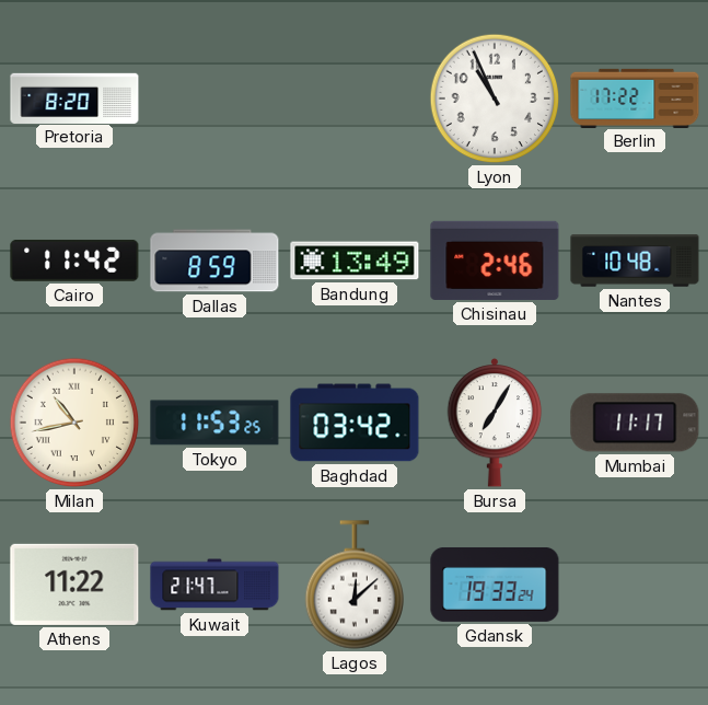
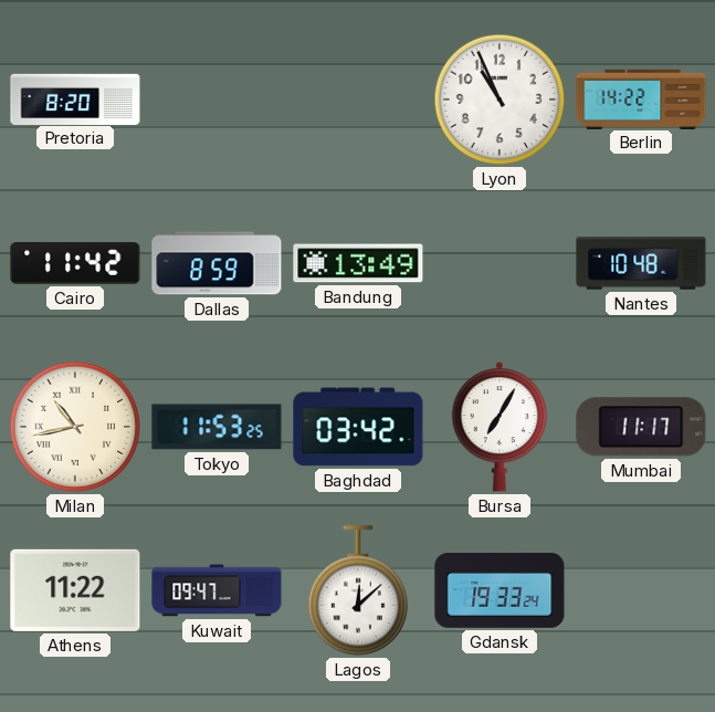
Berlin: 17:22 -> 14:22
Chisinau: 2:46 -> none
Kuwait: 21:47 -> 09:47
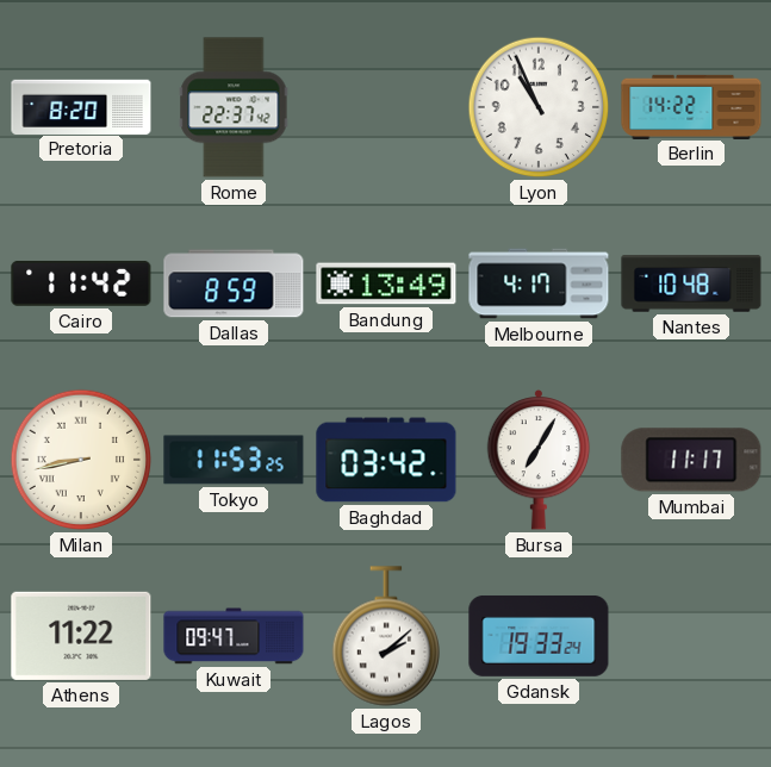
Rome: none -> 22:37
Melbourne: none -> 4:17
Milan: 10:43 -> 8:43
Lagos: 12:08 -> 2:08
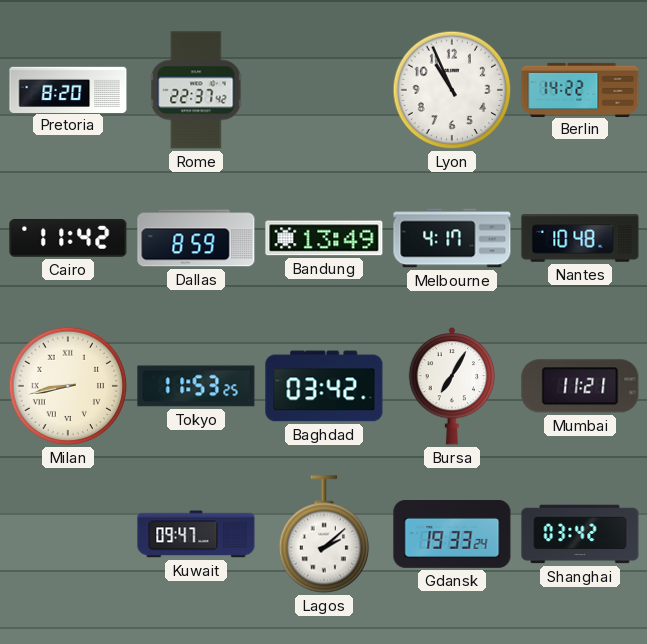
Mumbai: 11:17 -> 11:21
Athens: 11:22 -> none
Shanghai: none -> 03:42
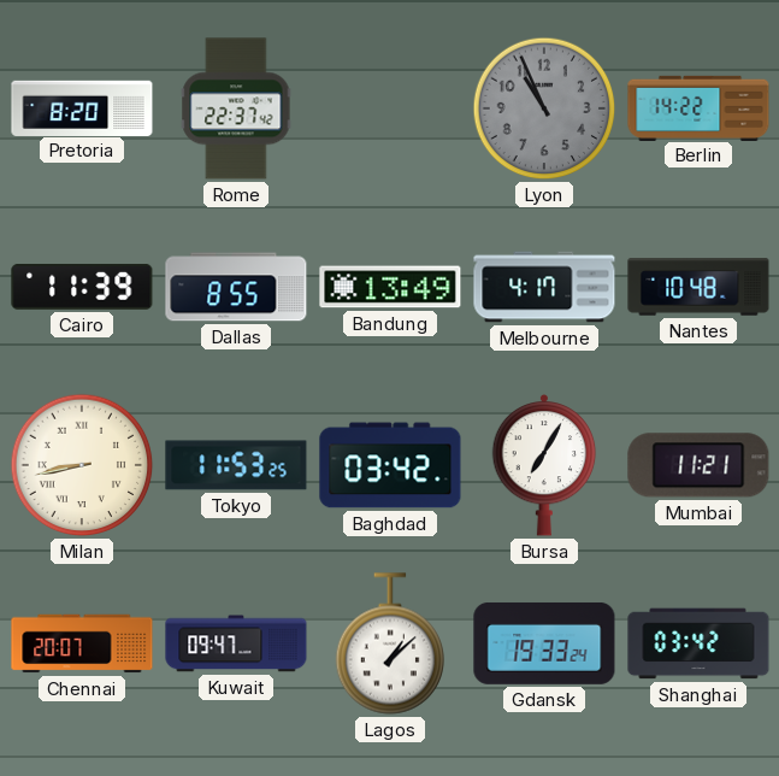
Lyon dial: white -> grey
Cairo: 11:42 -> 11:39
Dallas: 8:59 -> 8:55
Chennai: none -> 20:07
Lagos: 2:08 -> 1:08
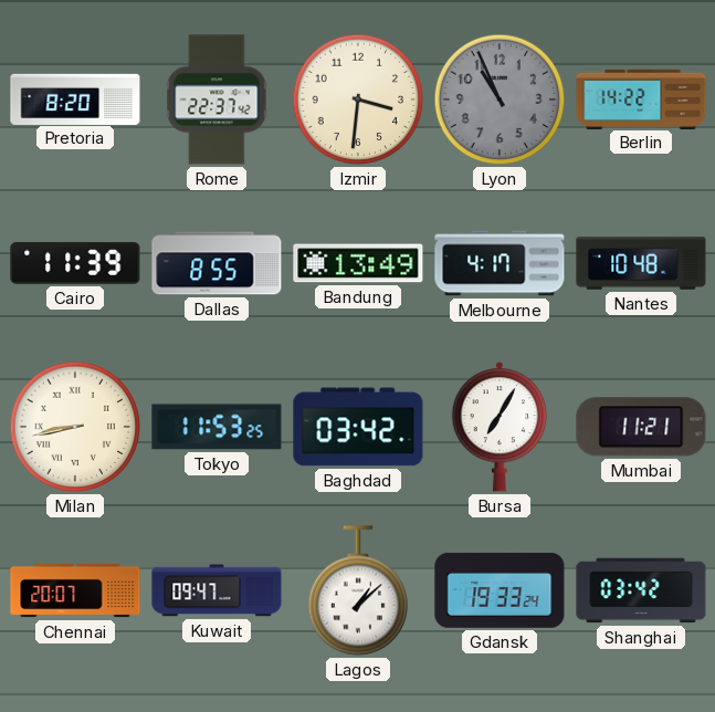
Izmir: none -> 3:31
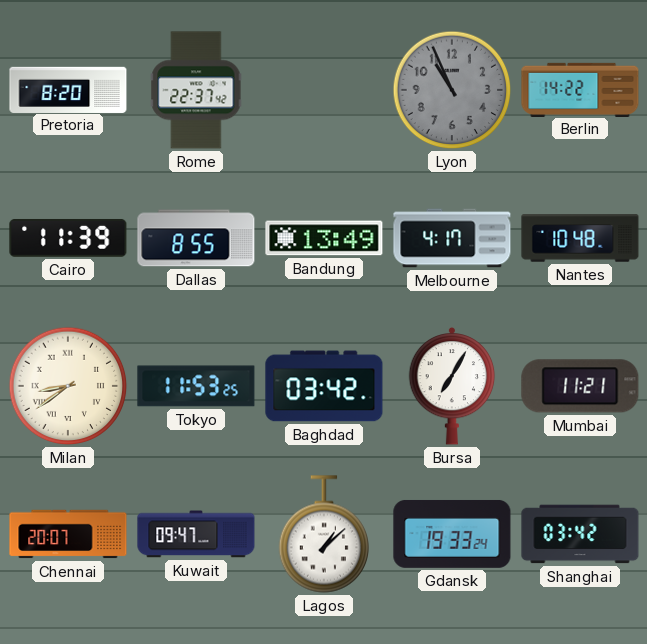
Izmir: 3:31 -> none
Milan: 8:43 -> 8:39
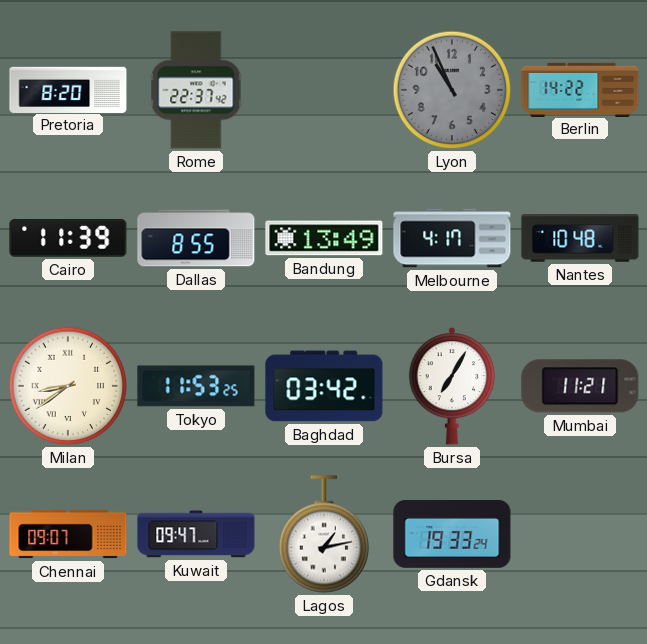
Chennai: 20:07 -> 09:07
Lagos: 1:08 -> 1:13
Shanghai: 03:42 -> none
